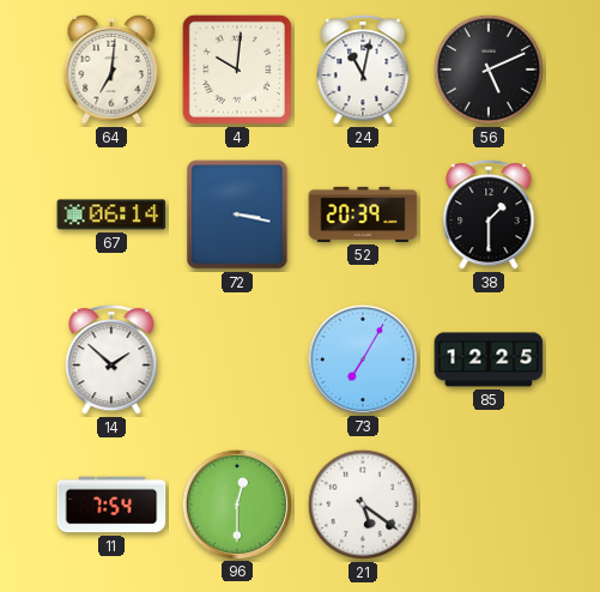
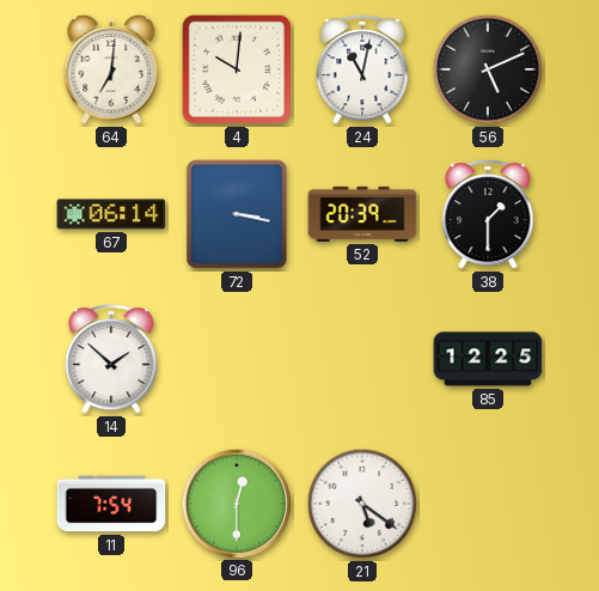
73: 7:05 -> none
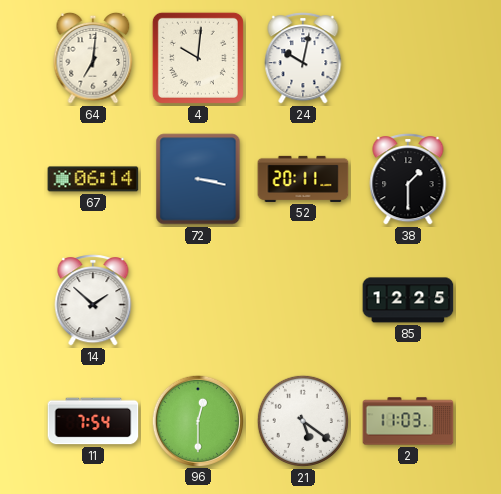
24: 11:02 -> 10:02
56: 5:11 -> none
52: 20:39 -> 20:11
2: none -> 11:03
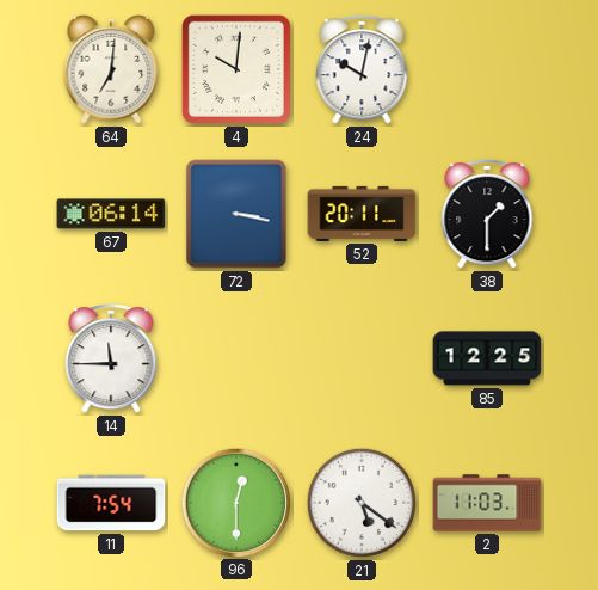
14: 1:52 -> 11:45
